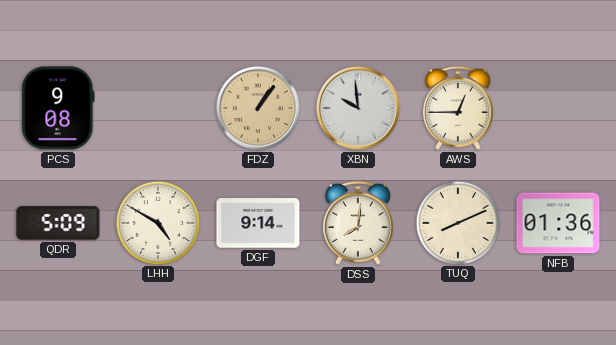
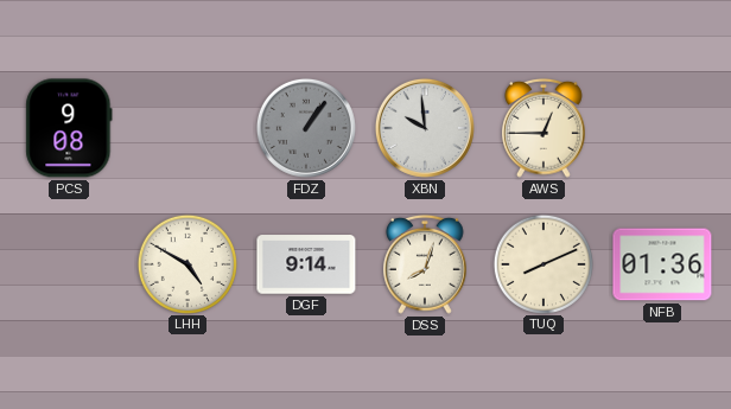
FDZ dial: champagne -> grey
QDR: 5:09 -> none
DSS: 8:01 -> 8:03
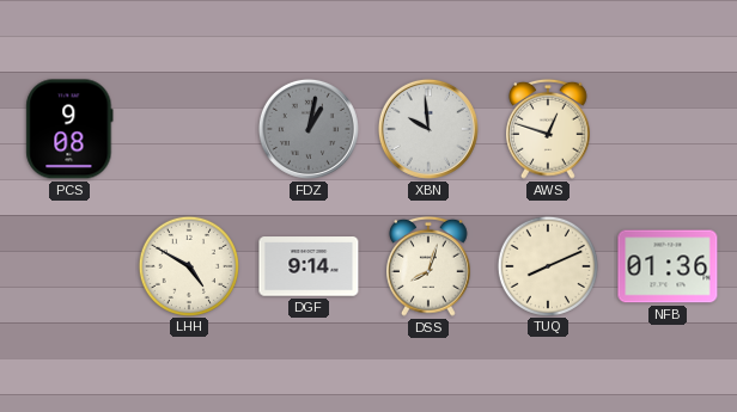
FDZ: 1:06 -> 1:02
AWS: 12:45 -> 12:48
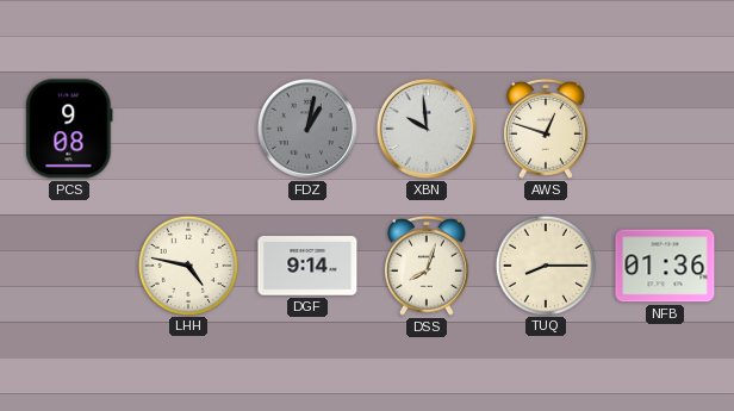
LHH: 4:50 -> 4:47
TUQ: 8:11 -> 8:15
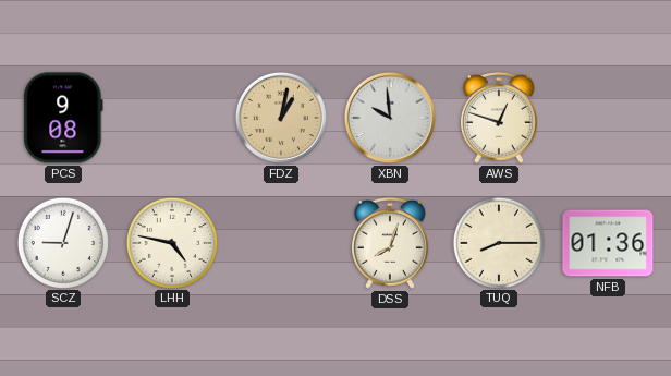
FDZ dial: grey -> champagne
SCZ: none -> 9:03
DGF: 9:14 -> none
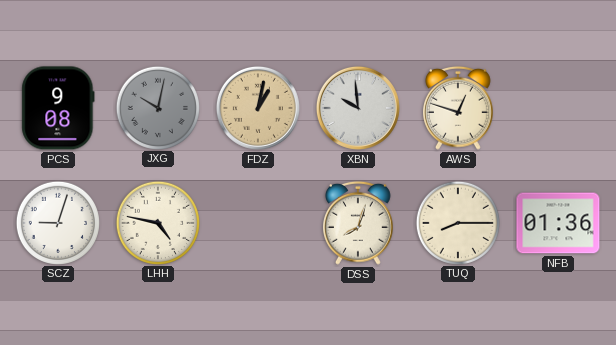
JXG: none -> 10:02
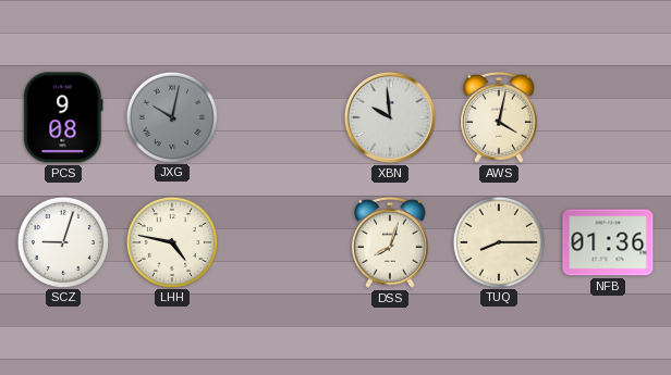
FDZ: 1:02 -> none
AWS: 12:48 -> 4:02
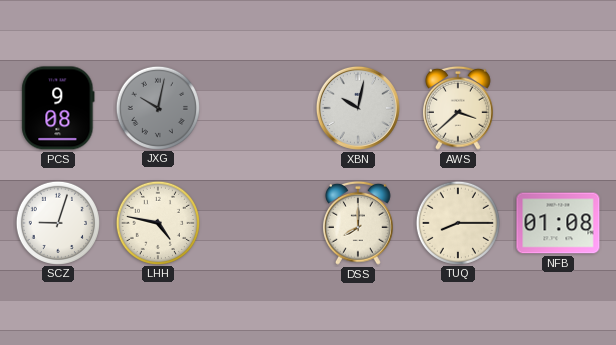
XBN: 9:59 -> 10:02
AWS: 4:02 -> 3:38
DSS: 8:03 -> 8:00
NFB: 01:36 -> 01:08
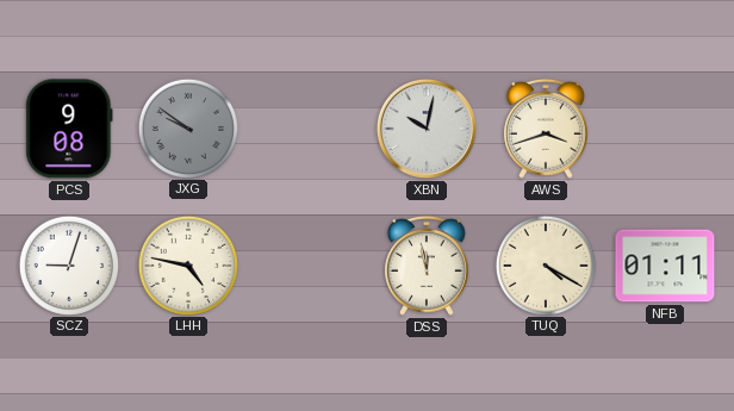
JXG: 10:02 -> 9:51
AWS: 3:38 -> 3:42
DSS: 8:00 -> 11:58
TUQ: 8:15 -> 4:20
NFB: 01:08 -> 01:11
